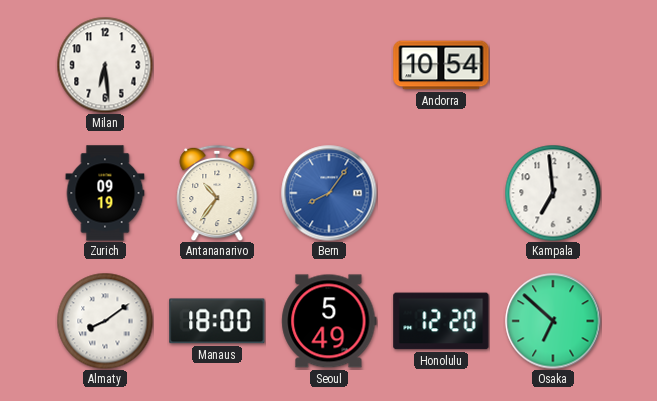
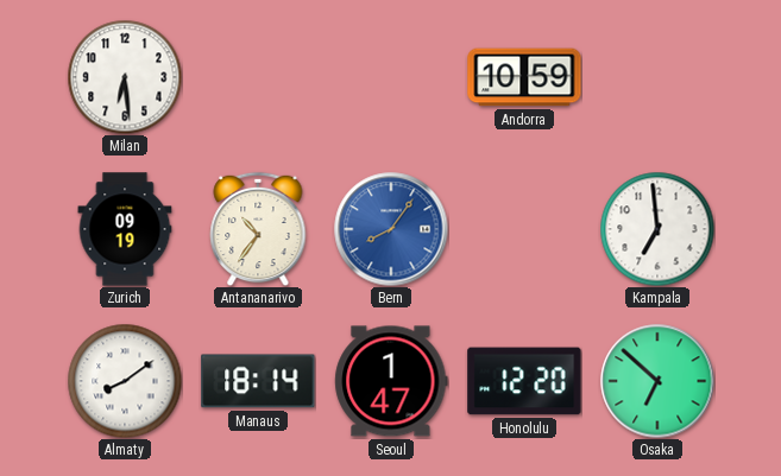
Andorra: 10:54 -> 10:59
Manaus: 18:00 -> 18:14
Seoul: 5:49 -> 1:47
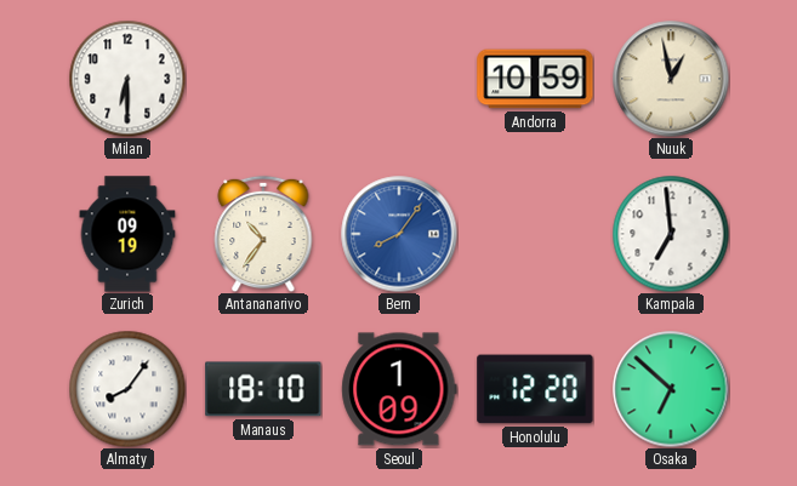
Milan: 6:29 -> 6:30
Nuuk: none -> 12:58
Almaty: 8:09 -> 8:06
Manaus: 18:14 -> 18:10
Seoul: 1:47 -> 1:09
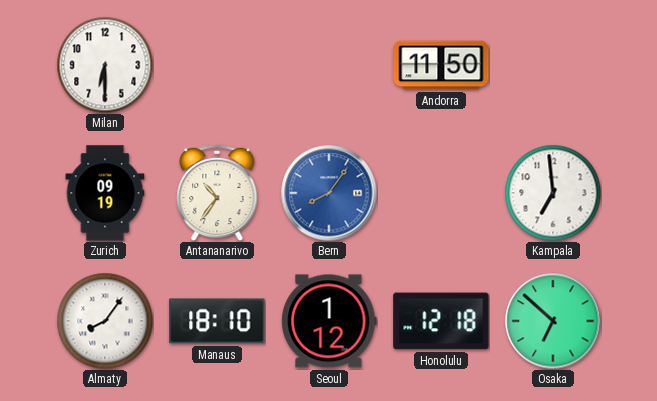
Andorra: 10:59 -> 11:50
Nuuk: 12:58 -> none
Seoul: 1:09 -> 1:12
Honolulu: 12:20 -> 12:18
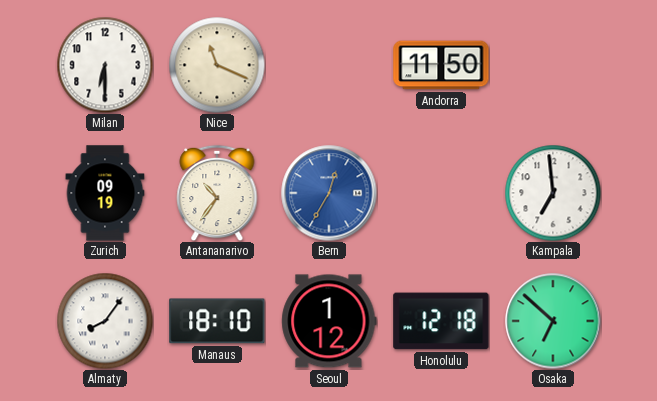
Nice: none -> 11:19
Bern: 8:06 -> 12:35
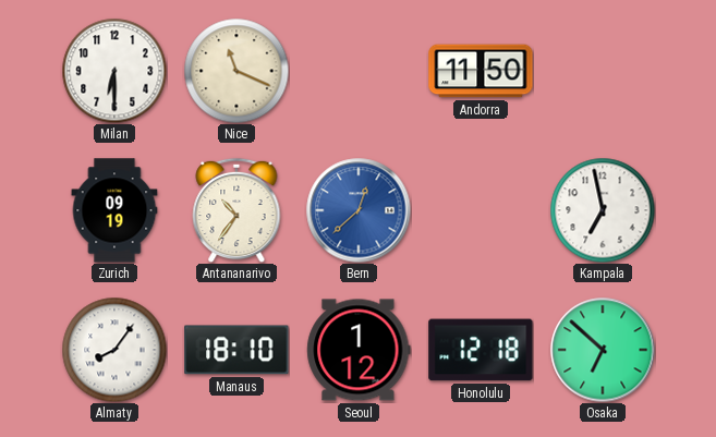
Bern: 12:35 -> 12:38
Kampala: 6:59 -> 6:58
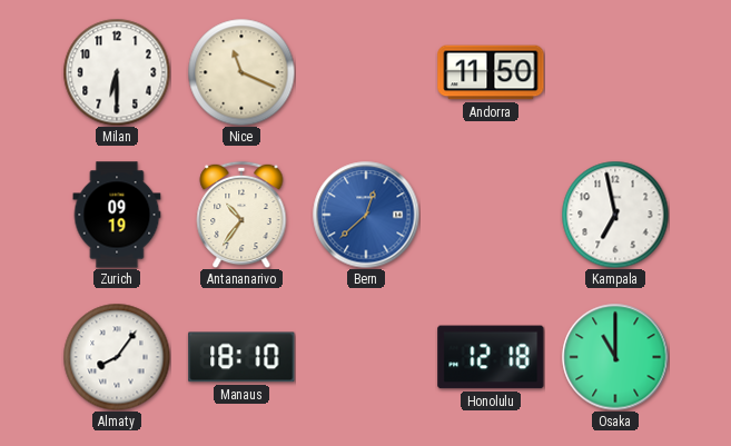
Seoul: 1:12 -> none
Osaka: 6:52 -> 11:00
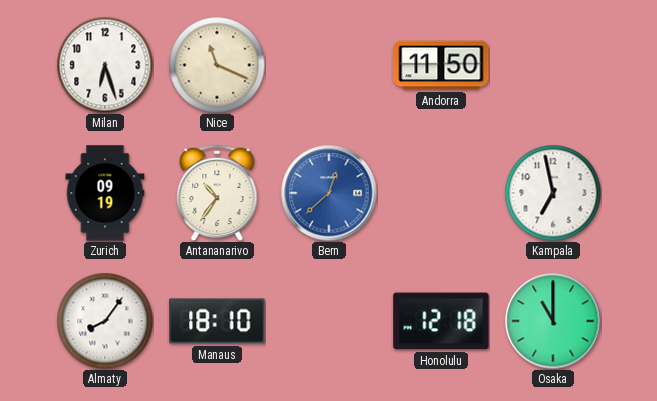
Milan: 6:30 -> 6:27
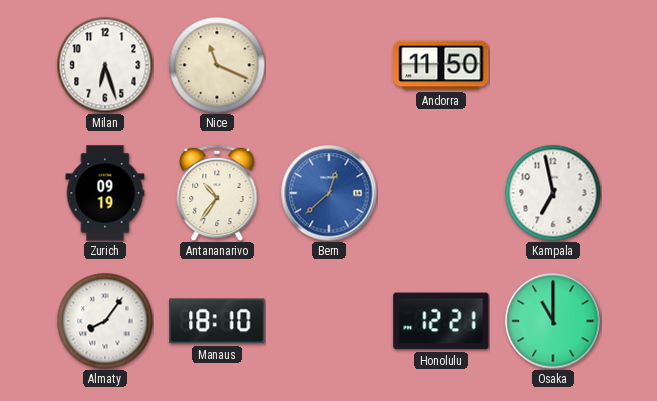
Honolulu: 12:18 -> 12:21
